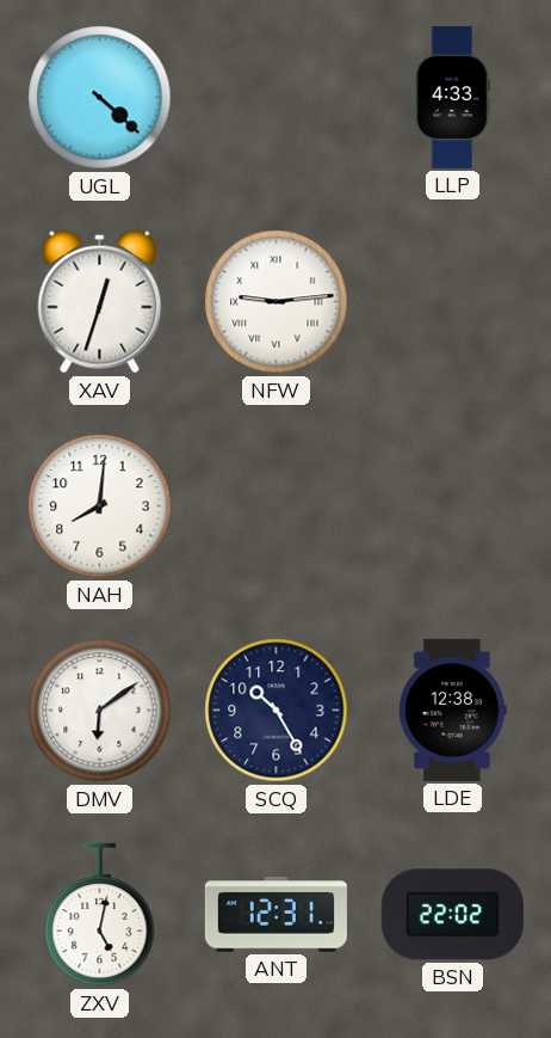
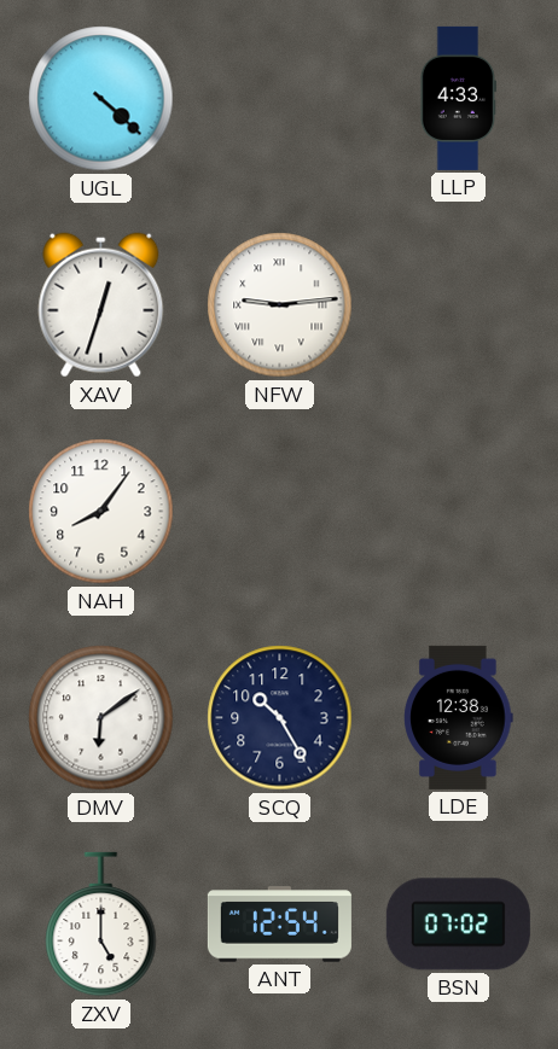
NAH: 8:01 -> 8:06
ZXV: 5:02 -> 5:00
ANT: 12:31 -> 12:54
BSN: 22:02 -> 07:02
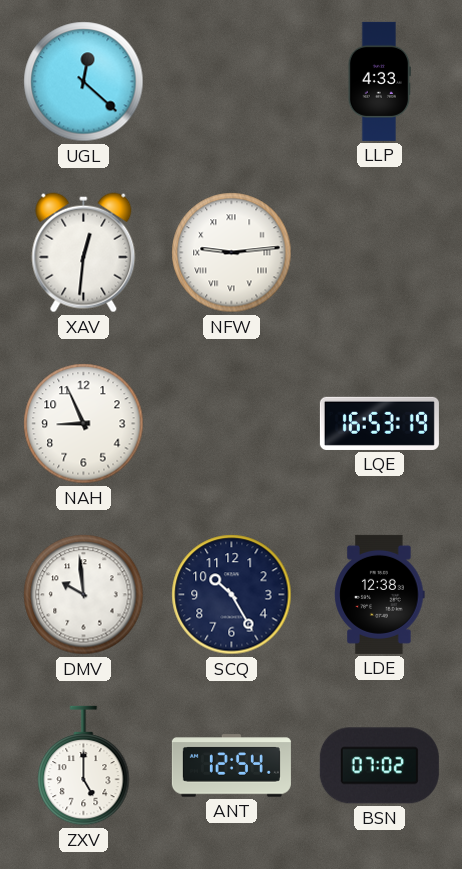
UGL: 4:22 -> 12:22
XAV: 12:33 -> 12:31
NAH: 8:06 -> 8:56
LQE: none -> 16:53
DMV: 6:09 -> 9:59
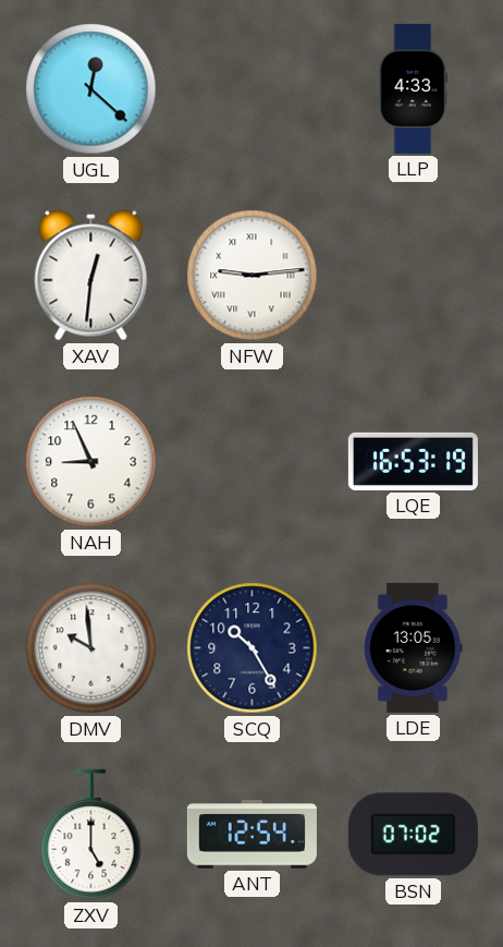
LDE: 12:38 -> 13:05
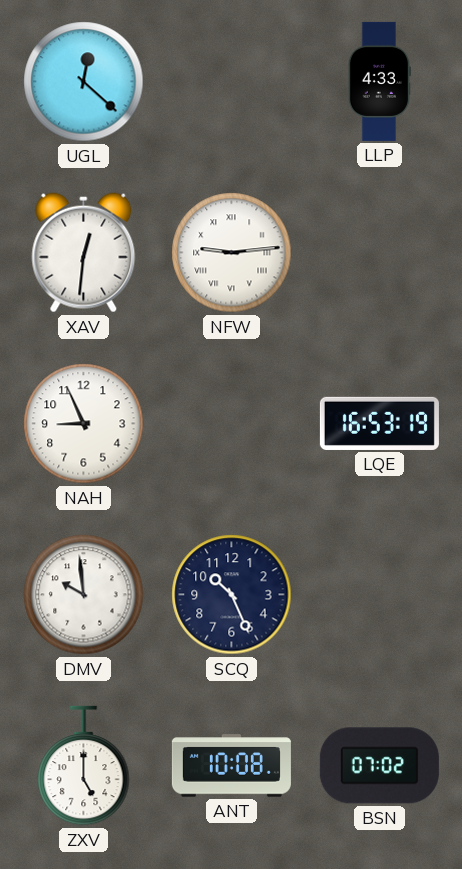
SCQ: 10:25 -> 10:26
LDE: 13:05 -> none
ANT: 12:54 -> 10:08
